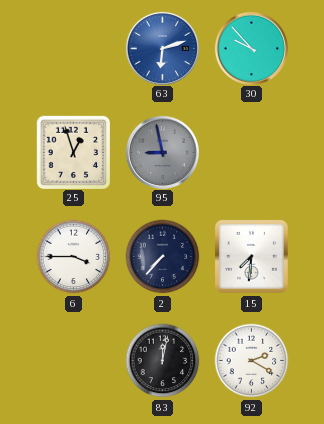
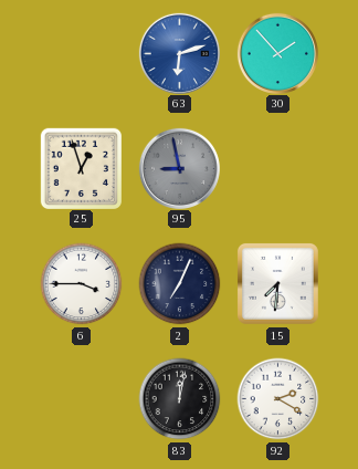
30: 9:53 -> 1:53
2: 7:37 -> 7:04
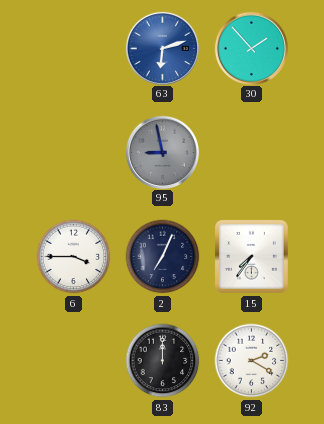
25: 12:57 -> none
15: 7:31 -> 7:36
83: 12:02 -> 12:00
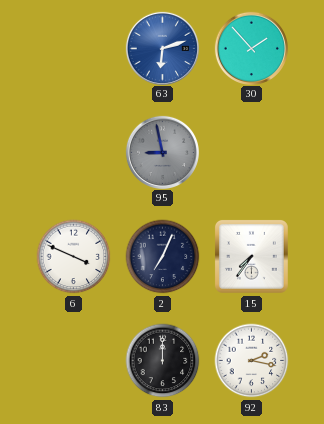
6: 3:45 -> 3:49
92: 2:20 -> 2:17
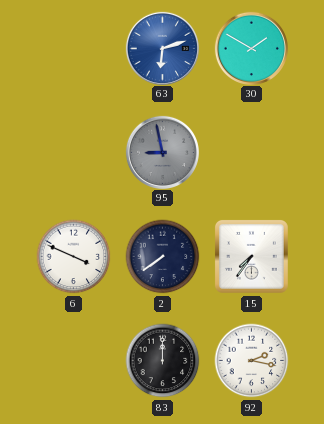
30: 1:53 -> 1:50
2: 7:04 -> 7:39
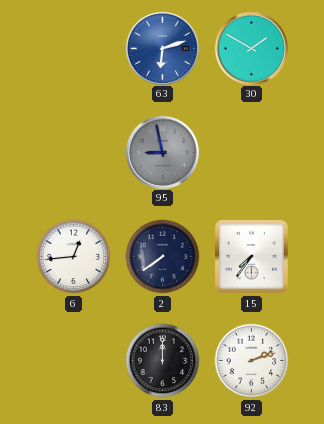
6: 3:49 -> 12:44
92: 2:17 -> 2:12
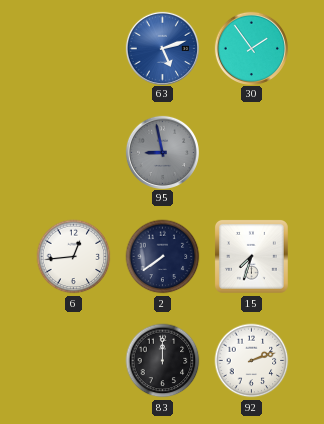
63: 6:12 -> 5:12
30: 1:50 -> 1:54
15: 7:36 -> 7:33
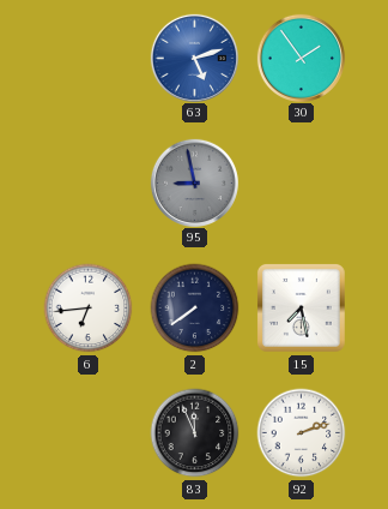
6: 12:44 -> 6:44
15: 7:33 -> 7:28
83: 12:00 -> 11:56
